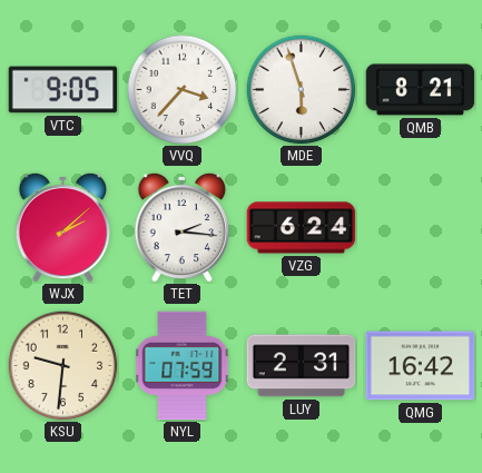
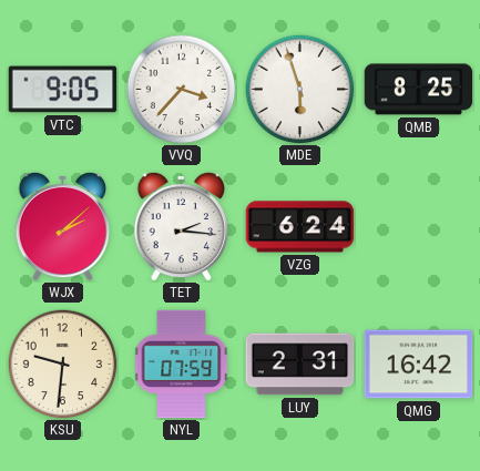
QMB: 8:21 -> 8:25
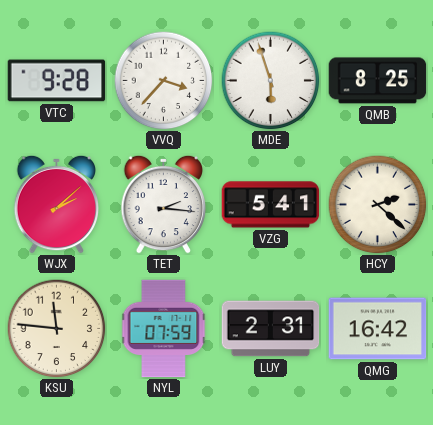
VTC: 9:05 -> 9:28
VZG: 6:24 -> 5:41
HCY: none -> 2:22
KSU: 9:31 -> 11:46
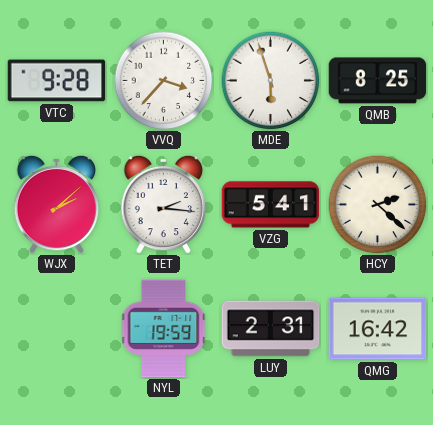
KSU: 11:46 -> none
NYL: 07:59 -> 19:59
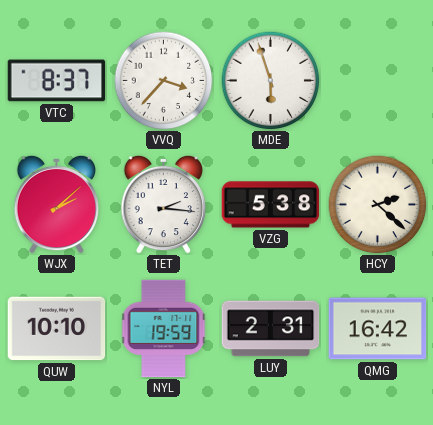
VTC: 9:28 -> 8:37
QMB: 8:25 -> none
VZG: 5:41 -> 5:38
QUW: none -> 10:10
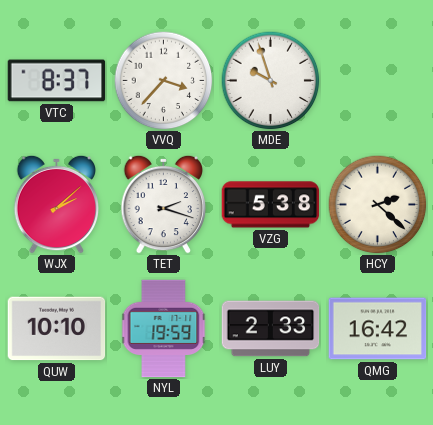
MDE: 5:57 -> 9:57
TET: 2:16 -> 2:18
LUY: 2:31 -> 2:33
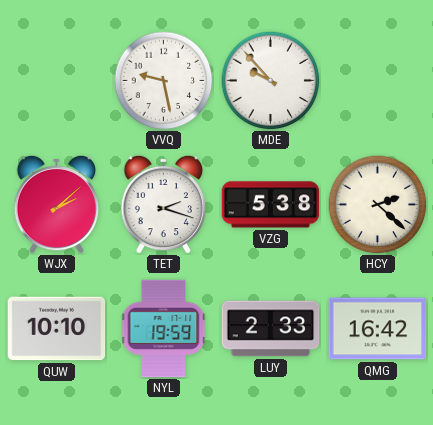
VTC: 8:37 -> none
VVQ: 3:37 -> 9:28
MDE: 9:57 -> 9:53
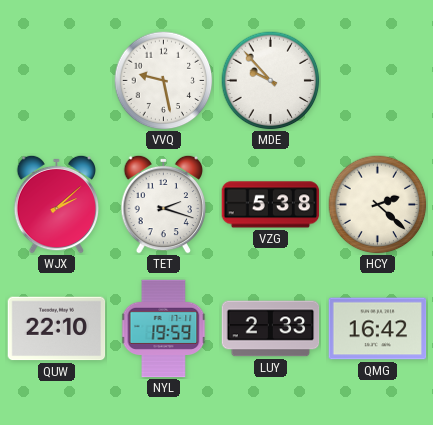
QUW: 10:10 -> 22:10
